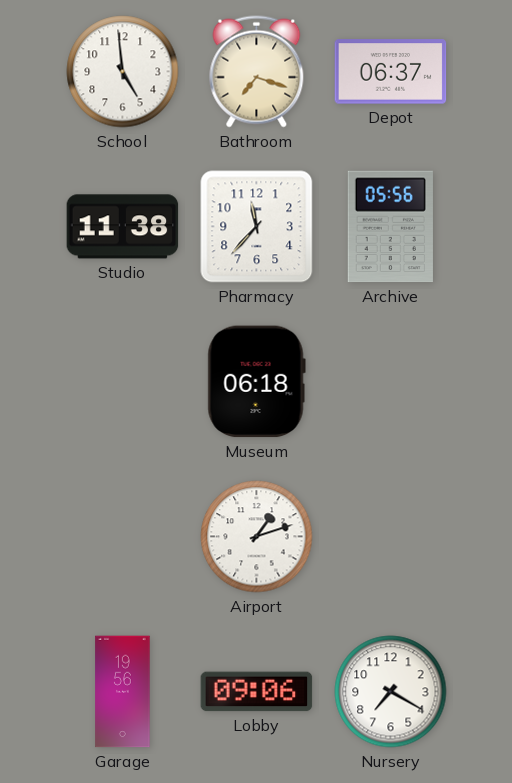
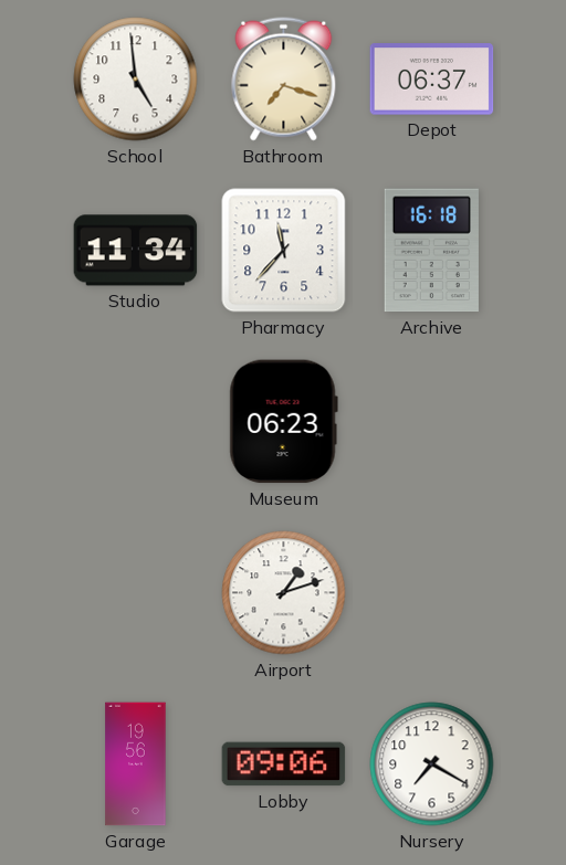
Studio: 11:38 -> 11:34
Archive: 05:56 -> 16:18
Museum: 06:18 -> 06:23
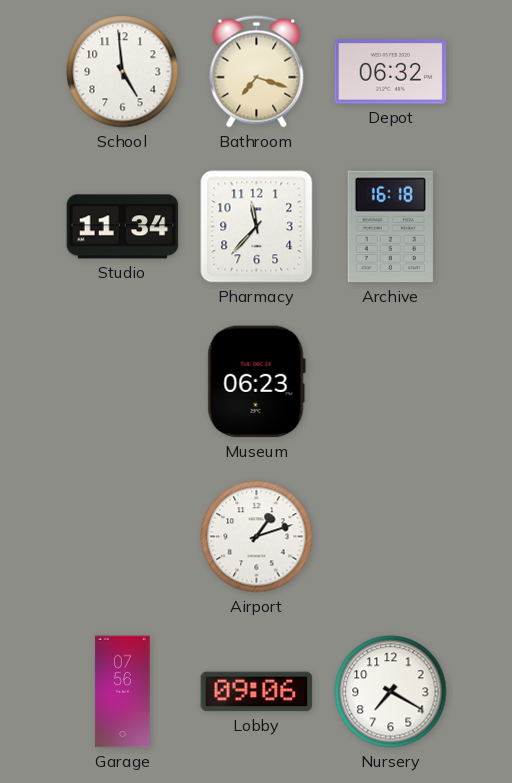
Depot: 06:37 -> 06:32
Garage: 19:56 -> 07:56
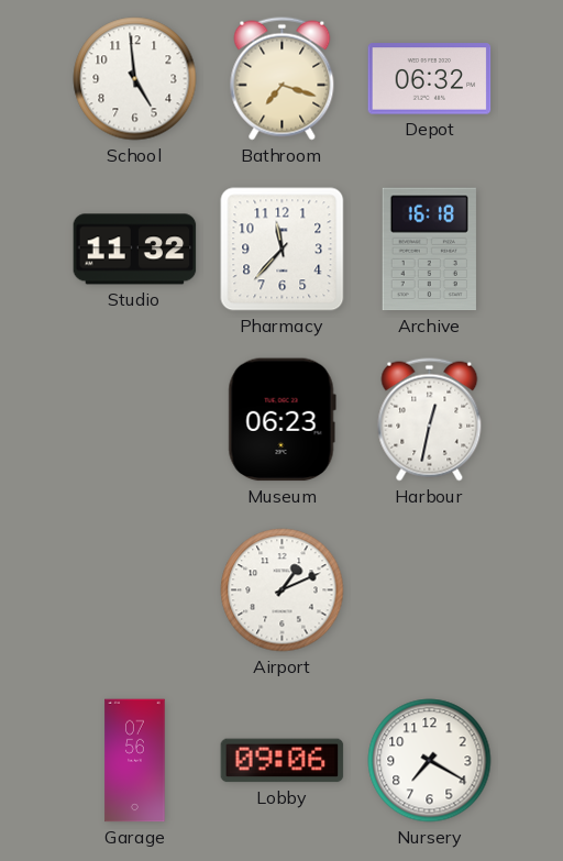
Studio: 11:34 -> 11:32
Harbour: none -> 12:32
Airport: 1:12 -> 1:11
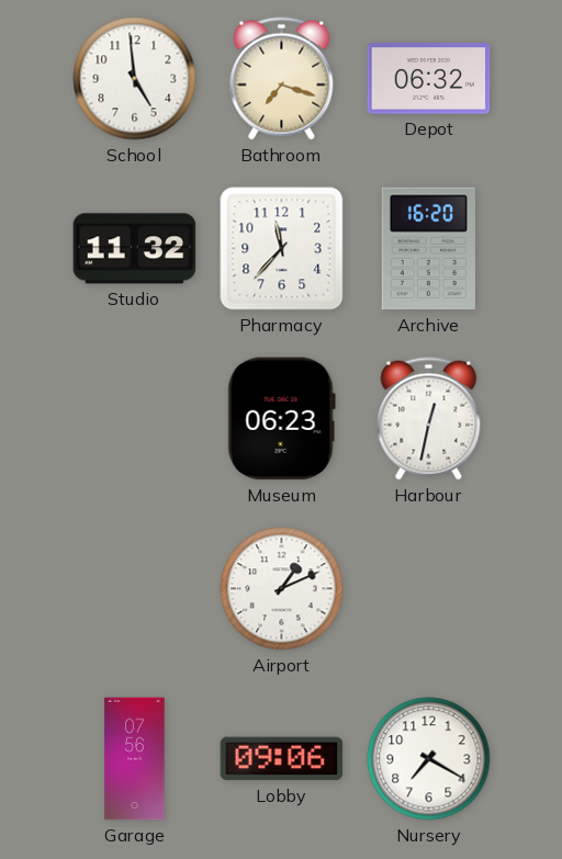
Archive: 16:18 -> 16:20
